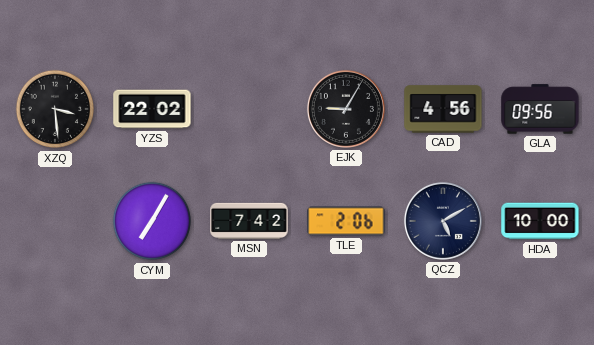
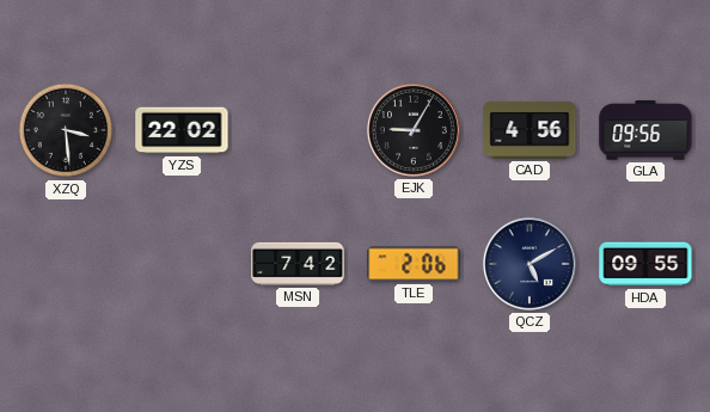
CYM: 7:05 -> none
HDA: 10:00 -> 09:55
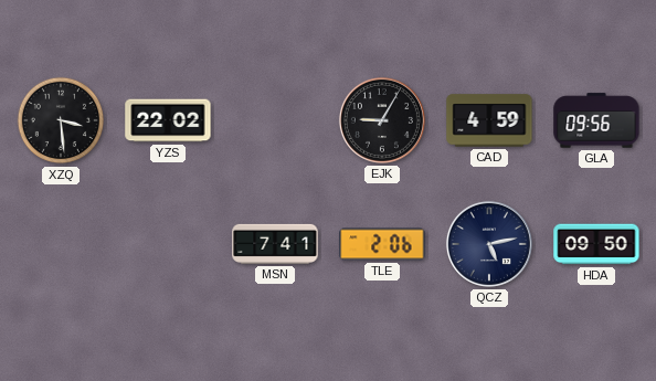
CAD: 4:56 -> 4:59
MSN: 7:42 -> 7:41
QCZ: 5:10 -> 5:13
HDA: 09:55 -> 09:50
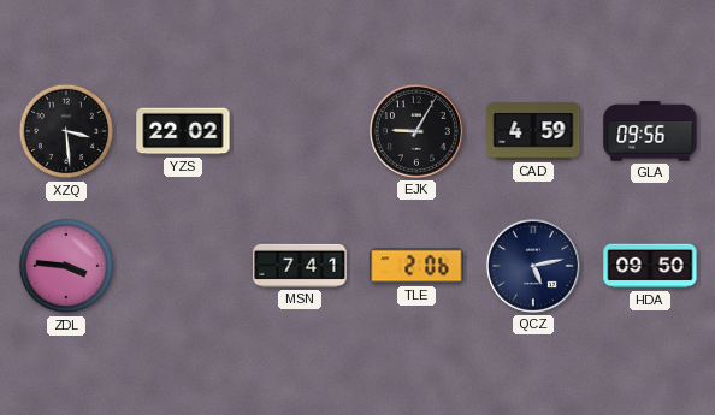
ZDL: none -> 3:46
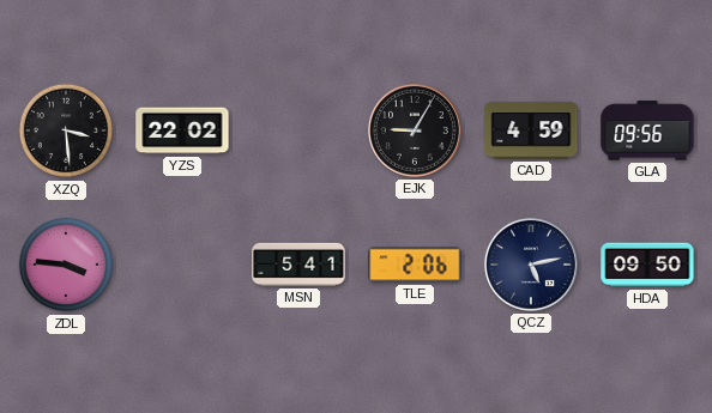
MSN: 7:41 -> 5:41
